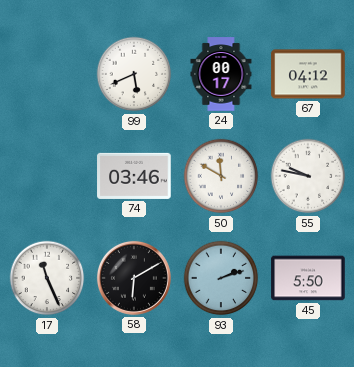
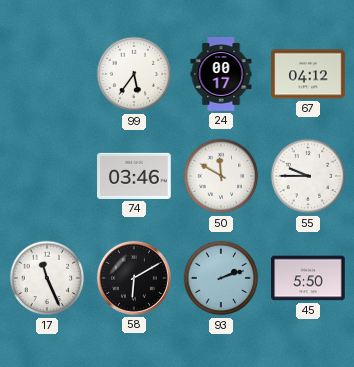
99: 5:41 -> 5:36
55: 9:47 -> 9:45
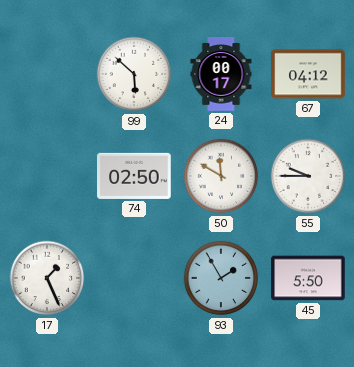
99: 5:36 -> 5:52
74: 03:46 -> 02:50
17: 11:26 -> 1:26
58: 6:10 -> none
93: 2:12 -> 1:55
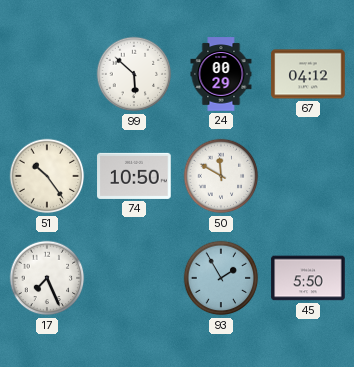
24: 00:17 -> 00:29
51: none -> 10:24
74: 02:50 -> 10:50
55: 9:45 -> none
17: 1:26 -> 7:26
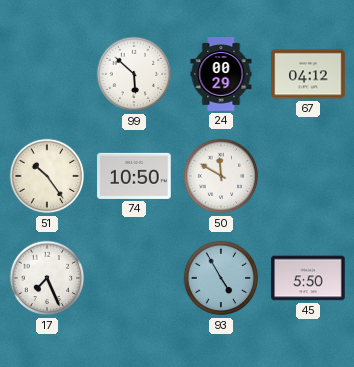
93: 1:55 -> 4:55
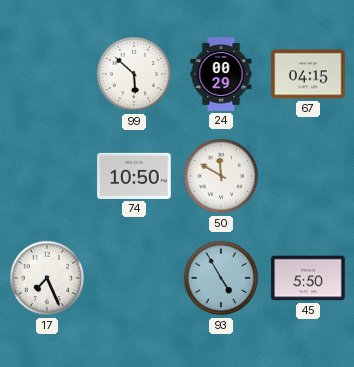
67: 04:12 -> 04:15
51: 10:24 -> none
